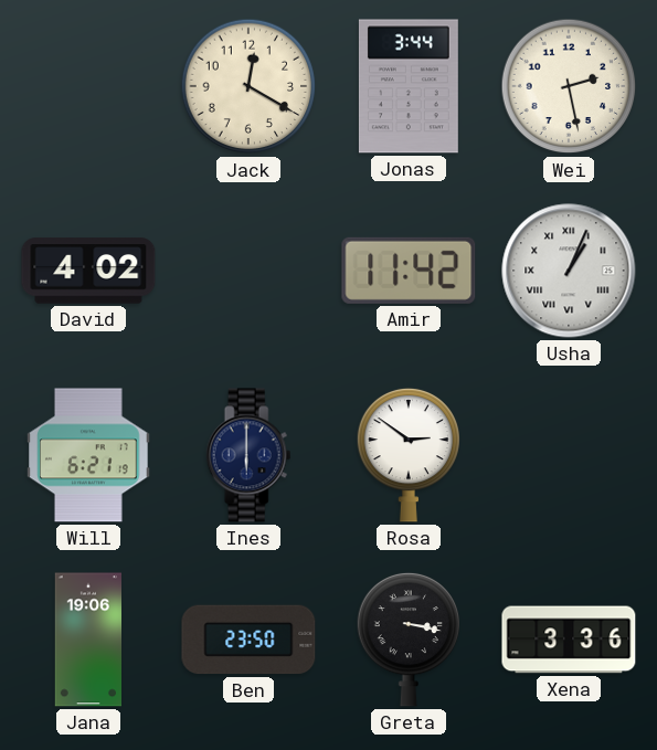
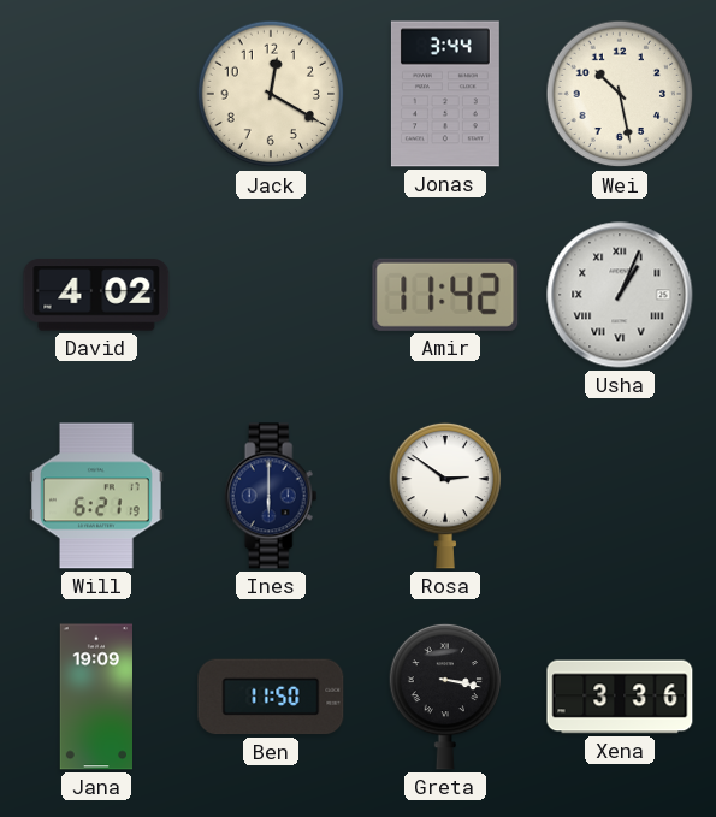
Wei: 2:28 -> 10:28
Jana: 19:06 -> 19:09
Ben: 23:50 -> 11:50
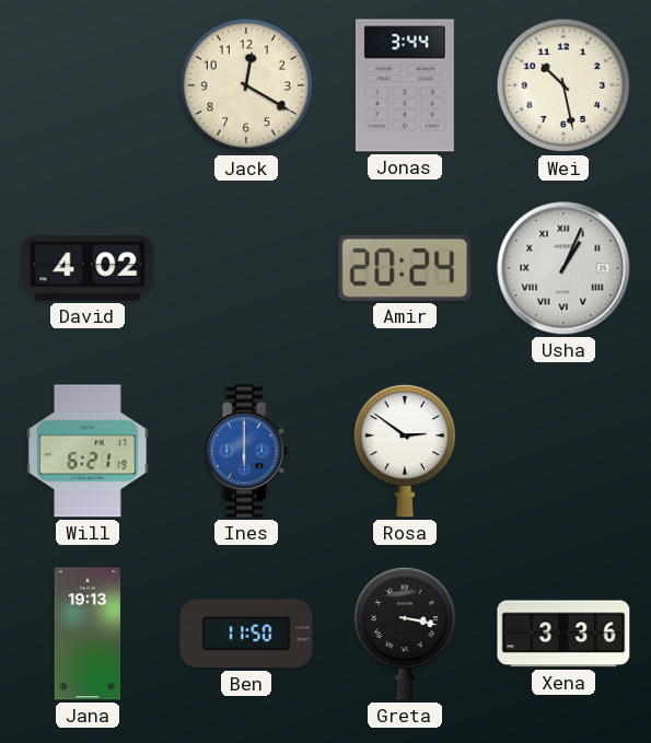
Amir: 11:42 -> 20:24
Ines dial: navy -> blue
Jana: 19:09 -> 19:13
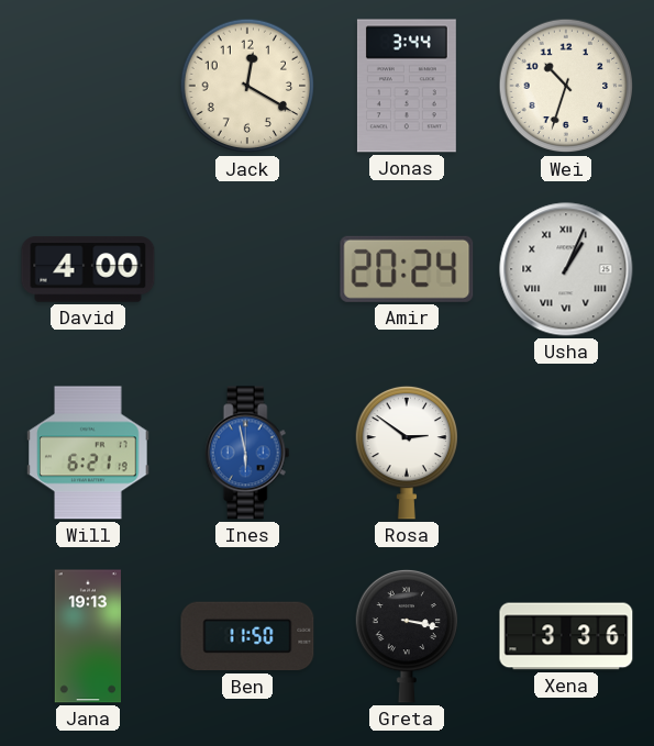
Wei: 10:28 -> 10:33
David: 4:02 -> 4:00
Ines: 6:00 -> 5:58
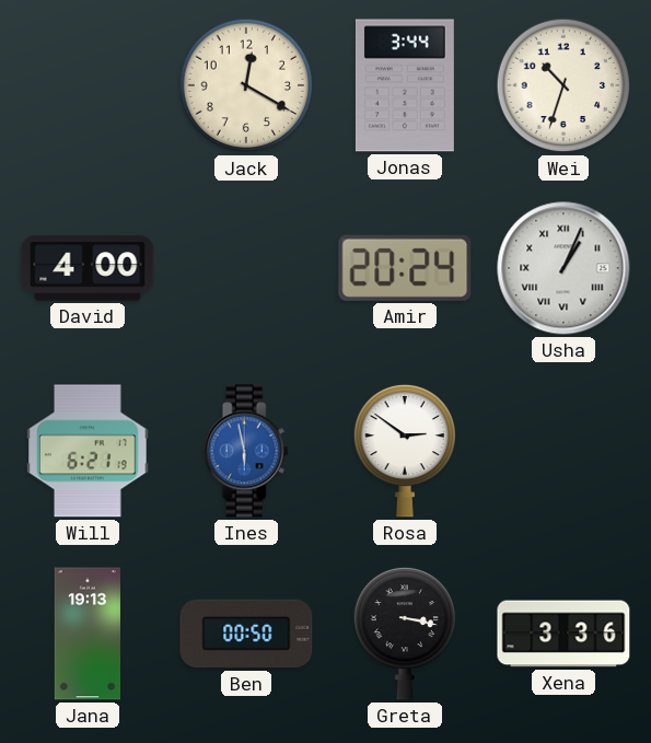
Ben: 11:50 -> 00:50
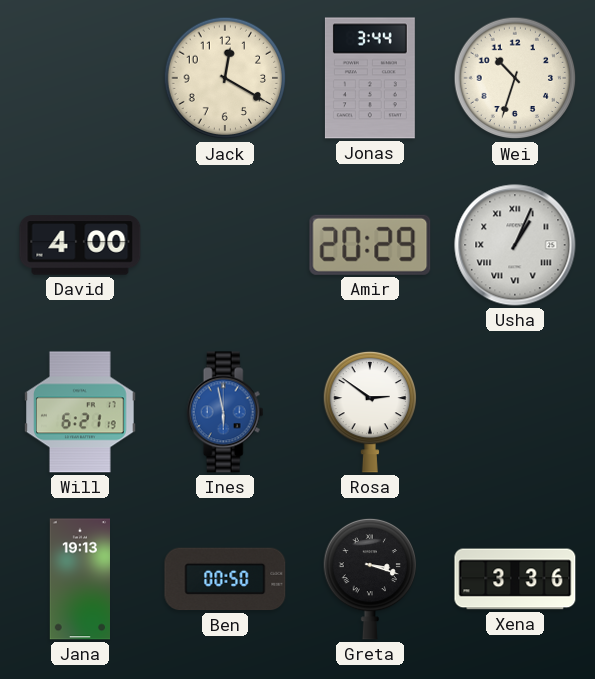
Amir: 20:24 -> 20:29
Greta: 3:17 -> 3:18
